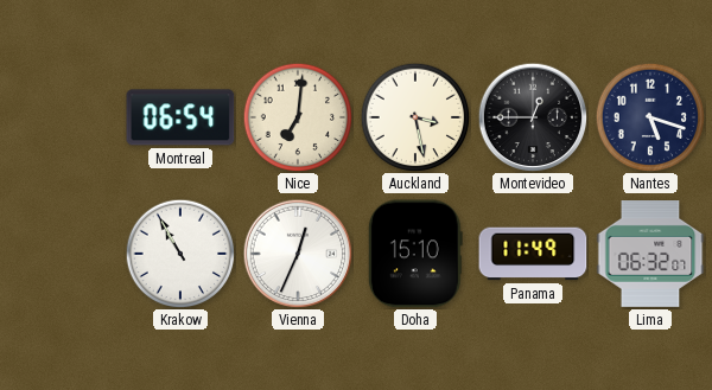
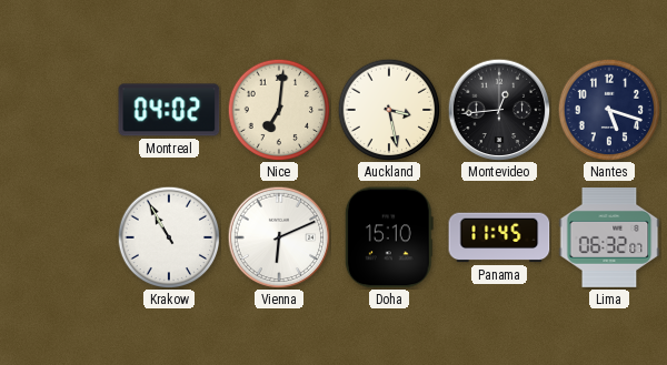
Montreal: 06:54 -> 04:02
Montevideo: 12:45 -> 12:44
Vienna: 12:34 -> 6:11
Panama: 11:49 -> 11:45
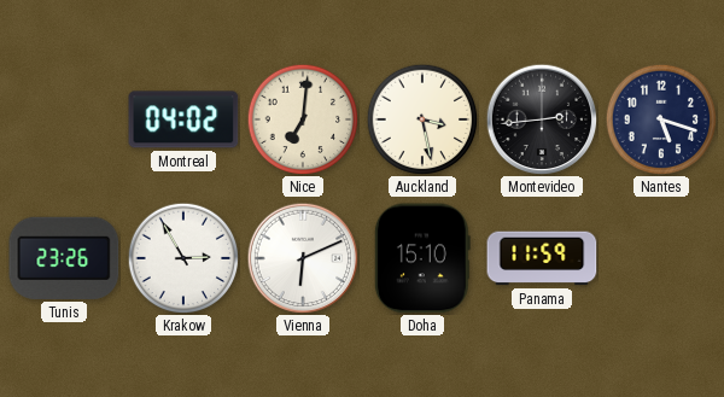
Montevideo: 12:44 -> 2:44
Tunis: none -> 23:26
Krakow: 10:55 -> 2:55
Panama: 11:45 -> 11:59
Lima: 06:32 -> none
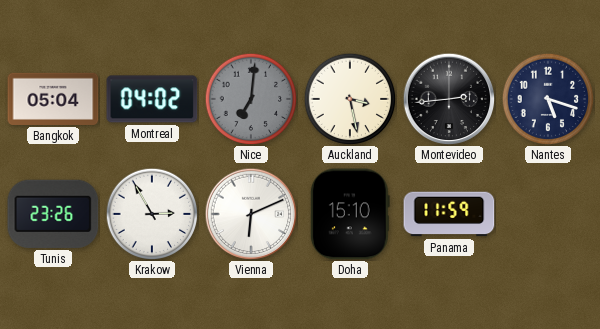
Bangkok: none -> 05:04
Nice dial: cream -> grey
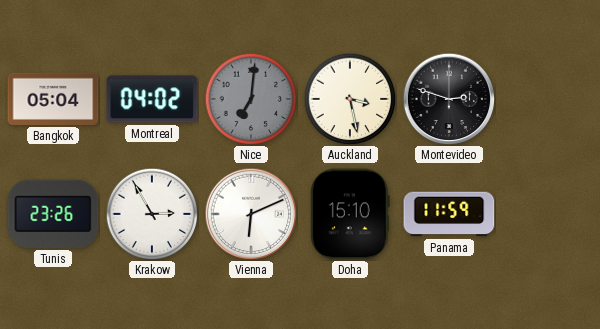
Montevideo: 2:44 -> 2:48
Nantes: 5:18 -> none
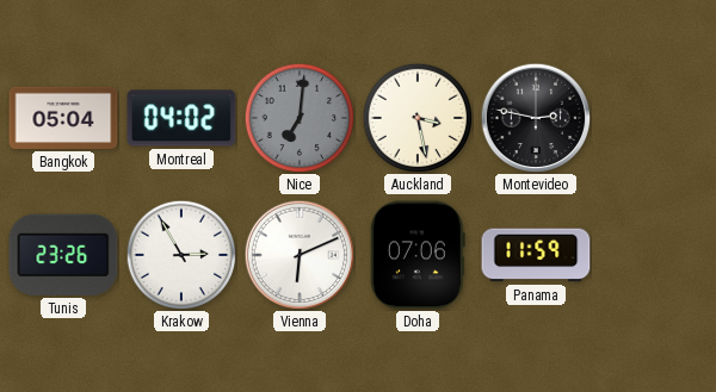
Montevideo: 2:48 -> 2:47
Doha: 15:10 -> 07:06
